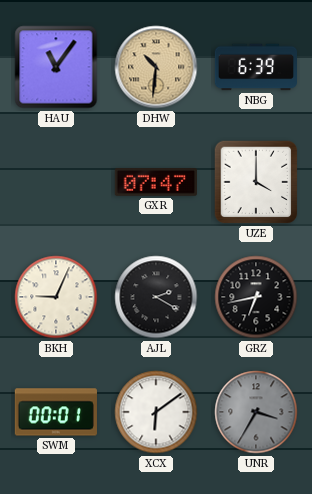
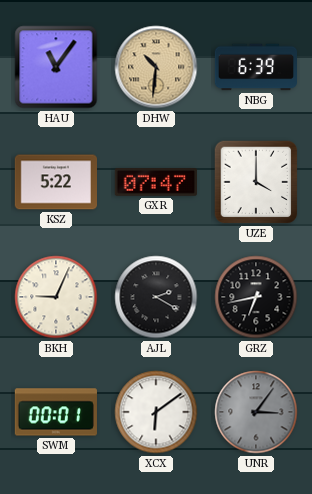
KSZ: none -> 5:22
UNR: 3:35 -> 3:06
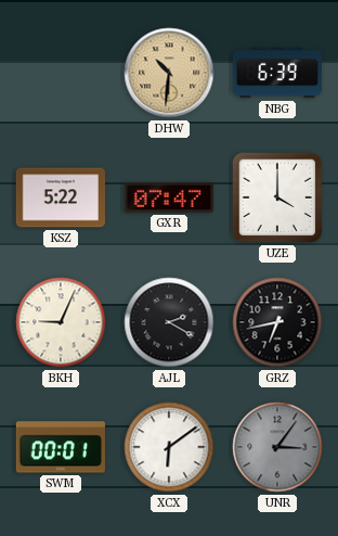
HAU: 11:06 -> none
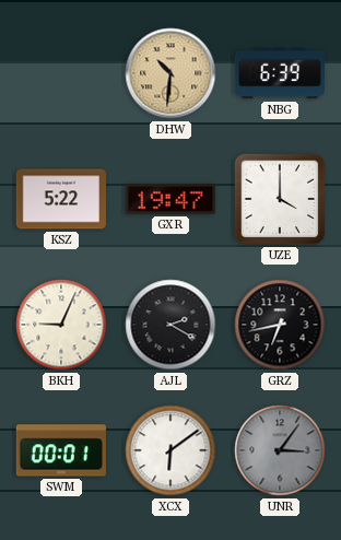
GXR: 07:47 -> 19:47
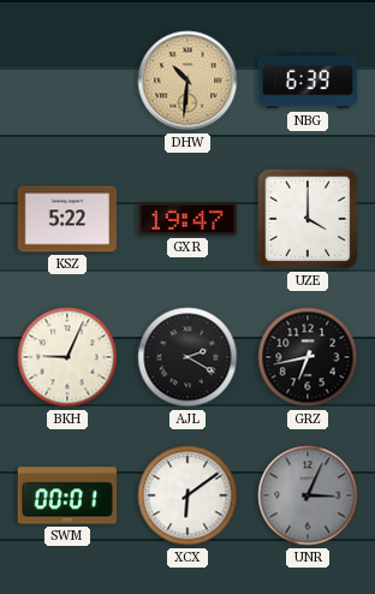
UNR: 3:06 -> 3:04
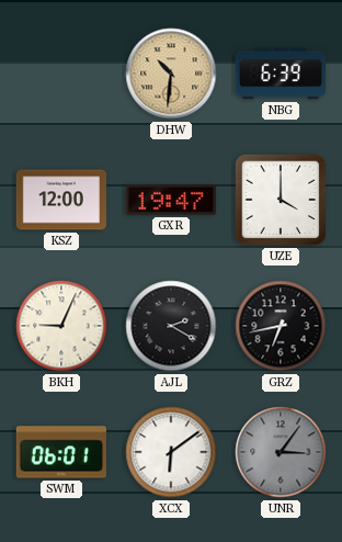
KSZ: 5:22 -> 12:00
SWM: 00:01 -> 06:01
UNR: 3:04 -> 3:06
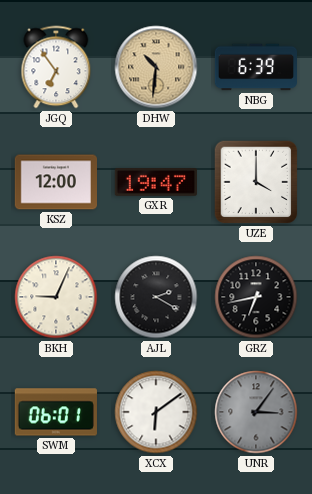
JGQ: none -> 6:54
